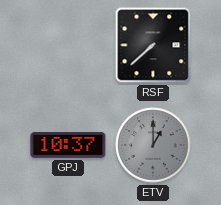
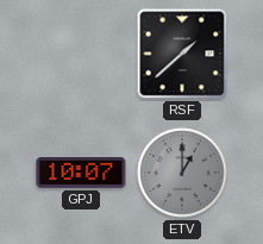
RSF: 7:38 -> 1:38
GPJ: 10:37 -> 10:07
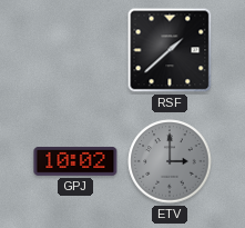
GPJ: 10:07 -> 10:02
ETV: 1:00 -> 3:00
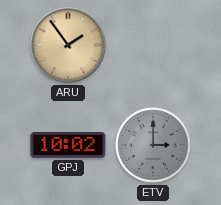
ARU: none -> 1:54
RSF: 1:38 -> none
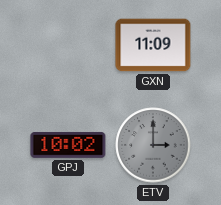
ARU: 1:54 -> none
GXN: none -> 11:09
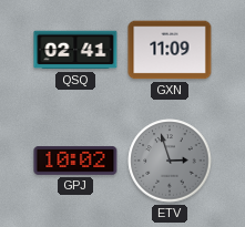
QSQ: none -> 02:41
ETV: 3:00 -> 2:57
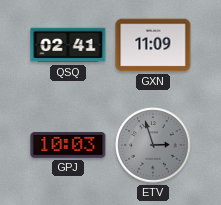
GPJ: 10:02 -> 10:03
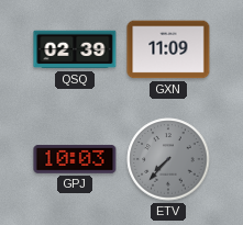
QSQ: 02:41 -> 02:39
ETV: 2:57 -> 7:37
